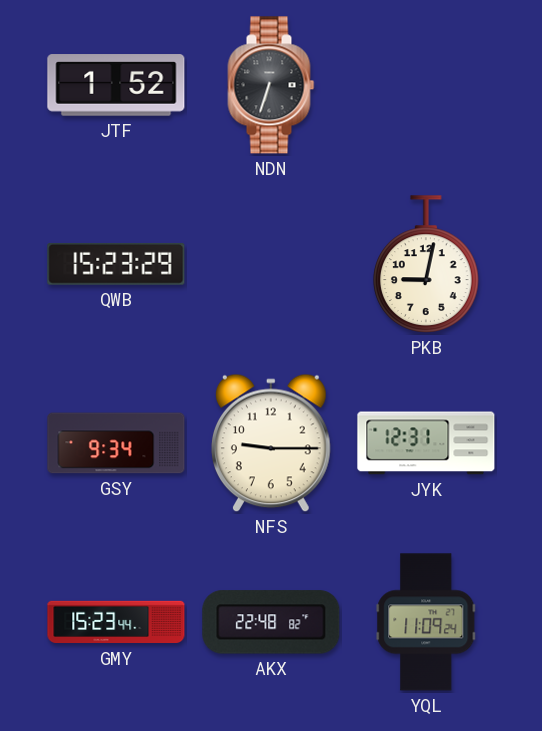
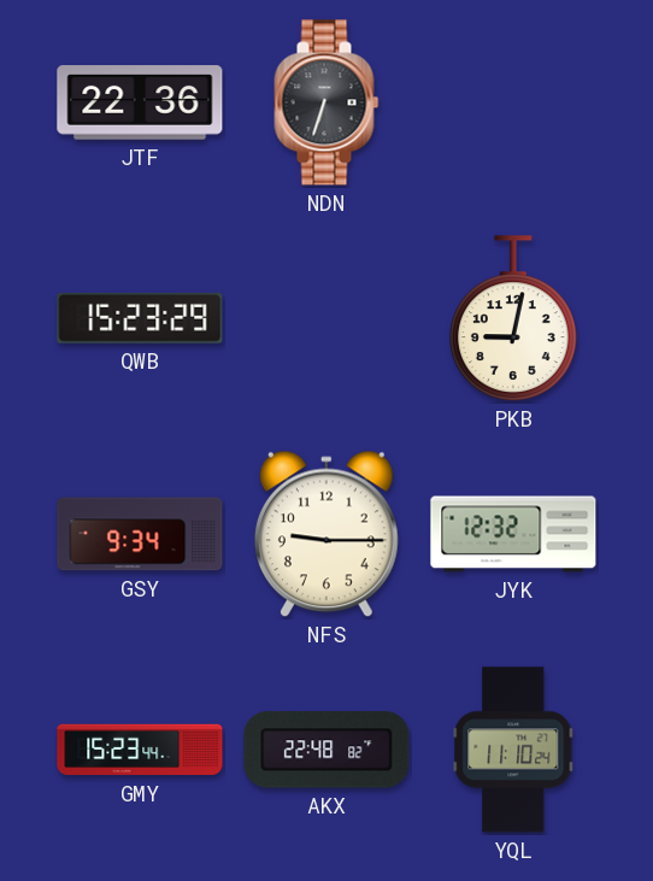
JTF: 1:52 -> 22:36
JYK: 12:31 -> 12:32
YQL: 11:09 -> 11:10
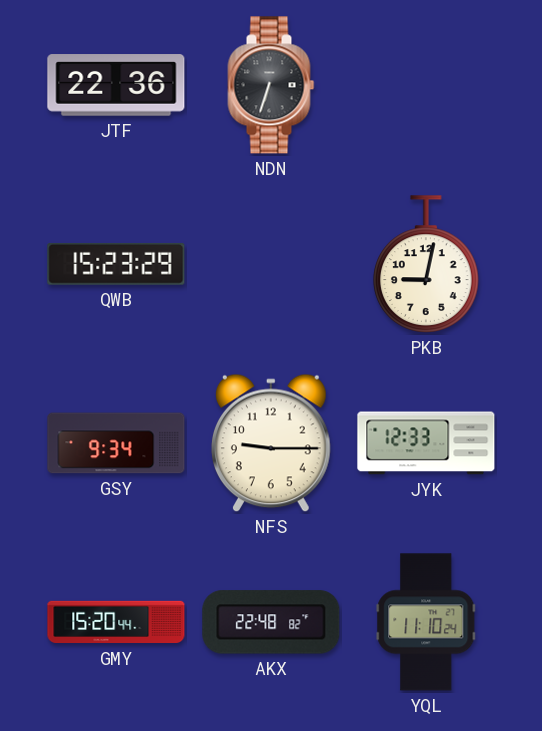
JYK: 12:32 -> 12:33
GMY: 15:23 -> 15:20
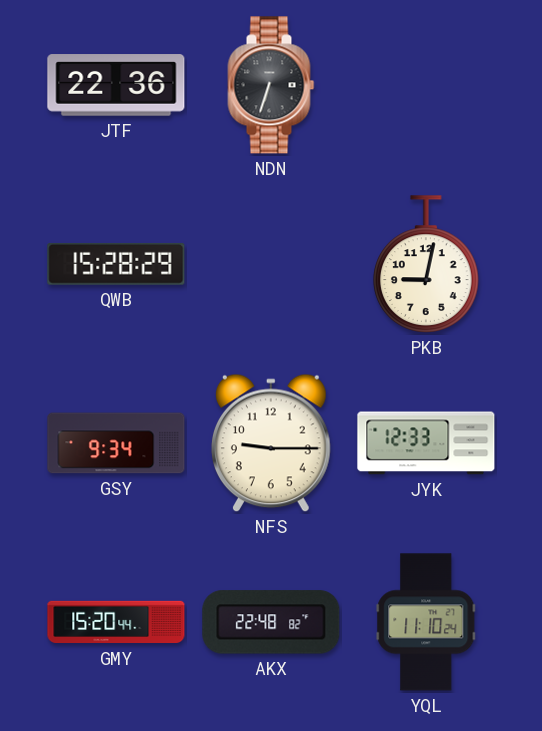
QWB: 15:23 -> 15:28
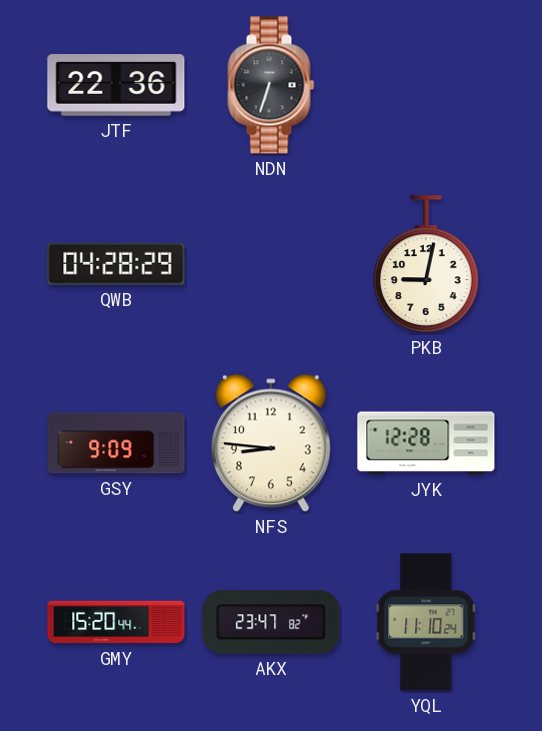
QWB: 15:28 -> 04:28
GSY: 9:34 -> 9:09
NFS: 9:15 -> 8:46
JYK: 12:33 -> 12:28
AKX: 22:48 -> 23:47
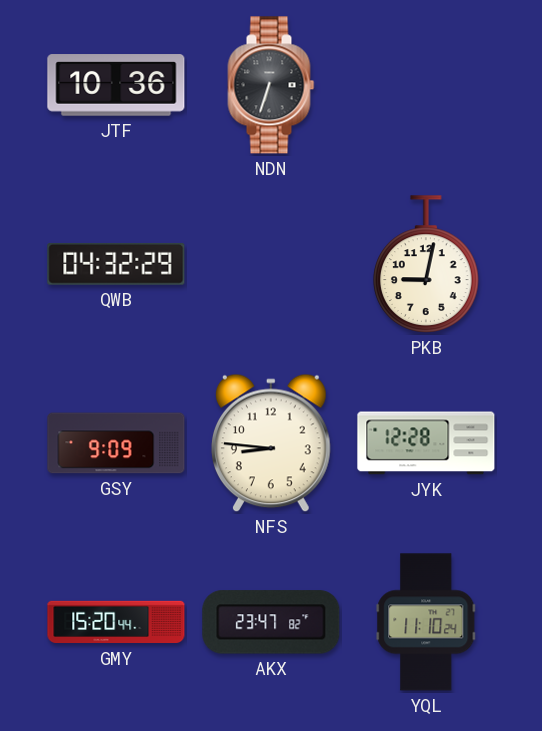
JTF: 22:36 -> 10:36
QWB: 04:28 -> 04:32
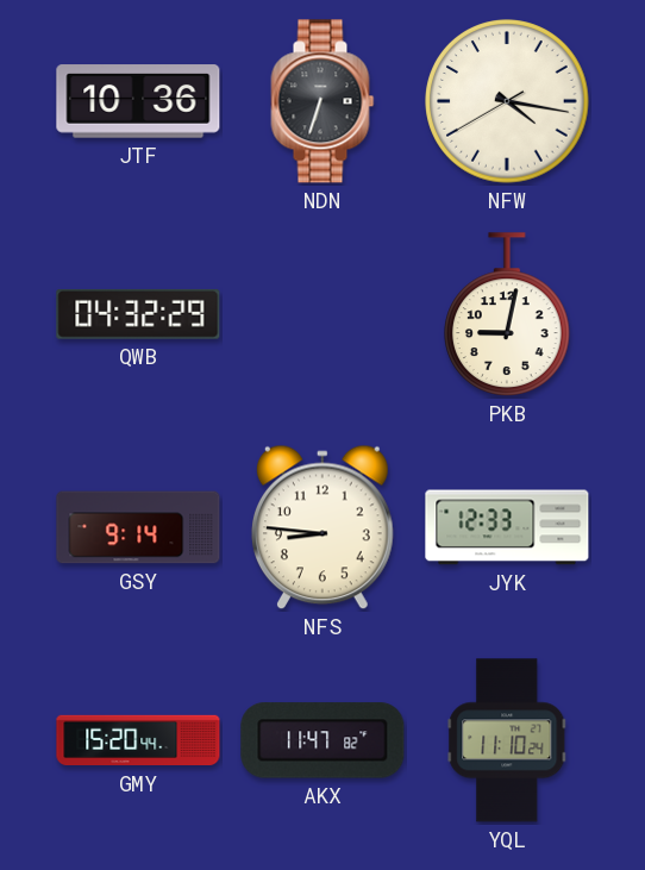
NFW: none -> 4:16
GSY: 9:09 -> 9:14
JYK: 12:28 -> 12:33
AKX: 23:47 -> 11:47
